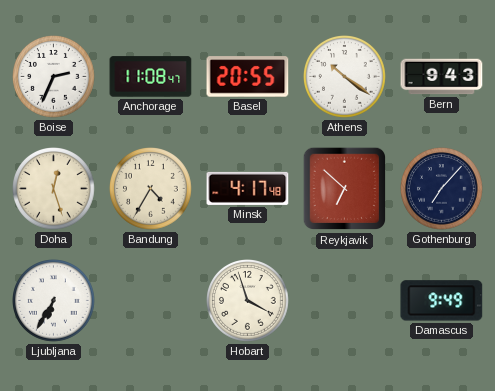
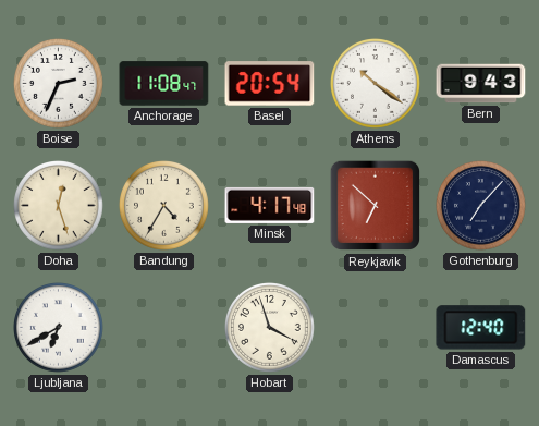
Basel: 20:55 -> 20:54
Ljubljana: 6:35 -> 6:40
Damascus: 9:49 -> 12:40
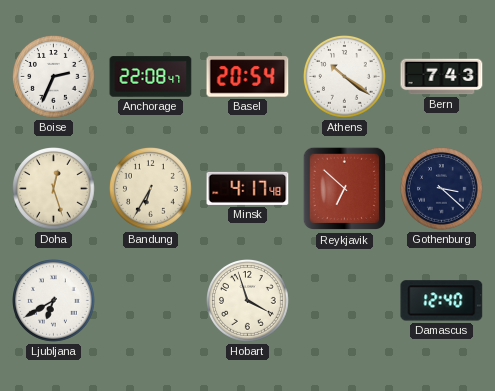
Anchorage: 11:08 -> 22:08
Bern: 9:43 -> 7:43
Bandung: 4:35 -> 6:35
Gothenburg: 7:07 -> 3:22
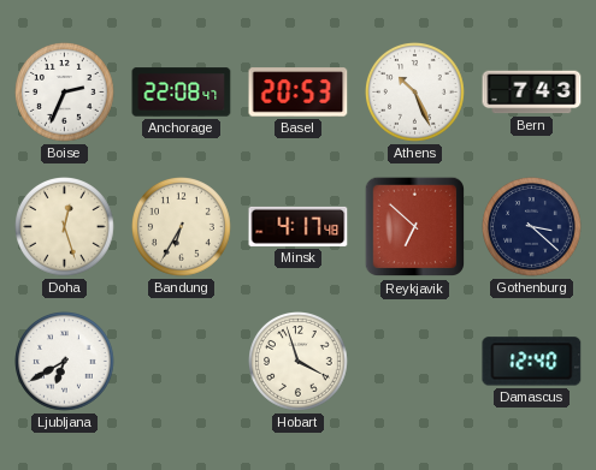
Basel: 20:54 -> 20:53
Athens: 10:21 -> 10:26
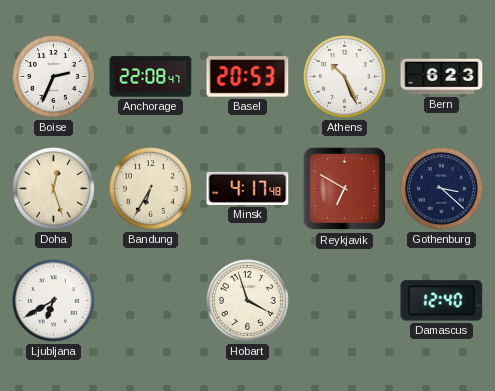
Bern: 7:43 -> 6:23
Reykjavik: 6:52 -> 6:50
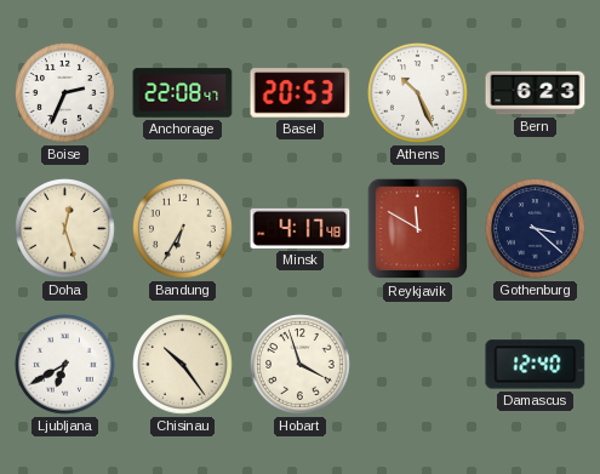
Reykjavik: 6:50 -> 11:50
Chisinau: none -> 10:24
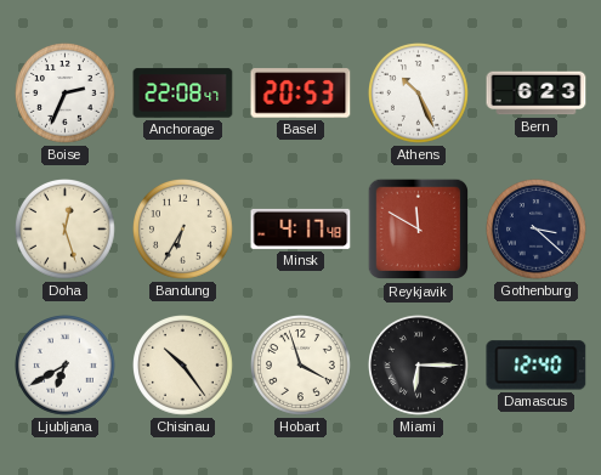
Miami: none -> 6:15
